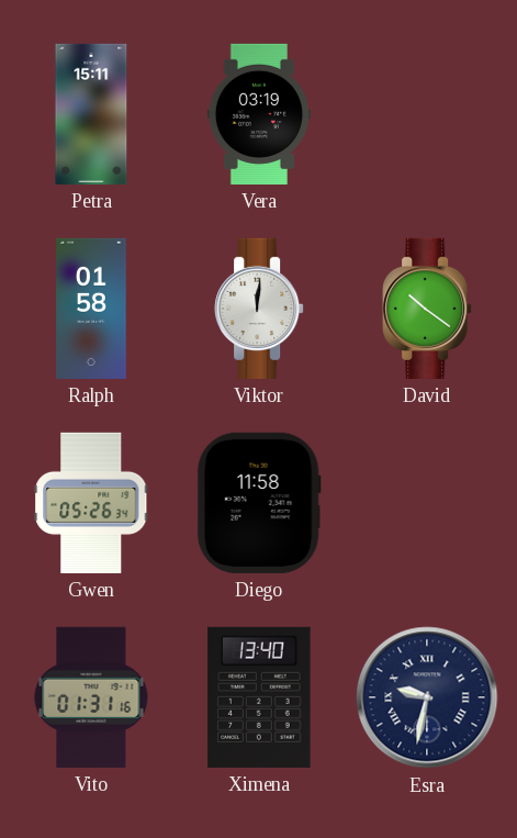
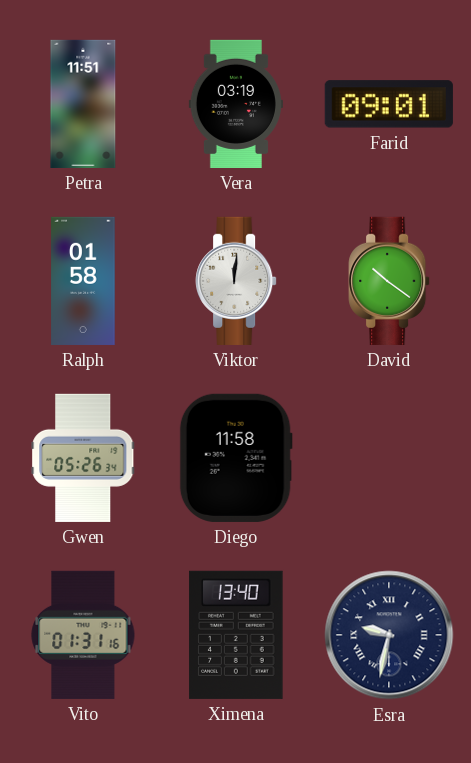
Petra: 15:11 -> 11:51
Farid: none -> 09:01
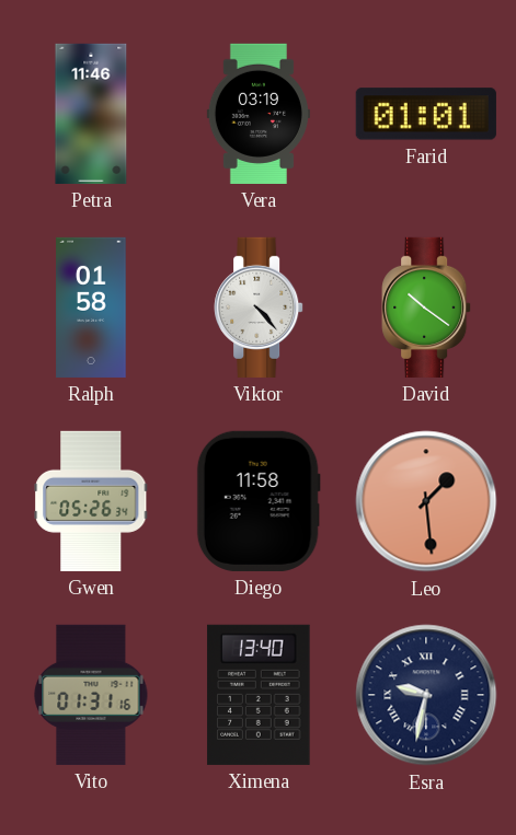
Petra: 11:51 -> 11:46
Farid: 09:01 -> 01:01
Viktor: 12:01 -> 4:23
Leo: none -> 1:29
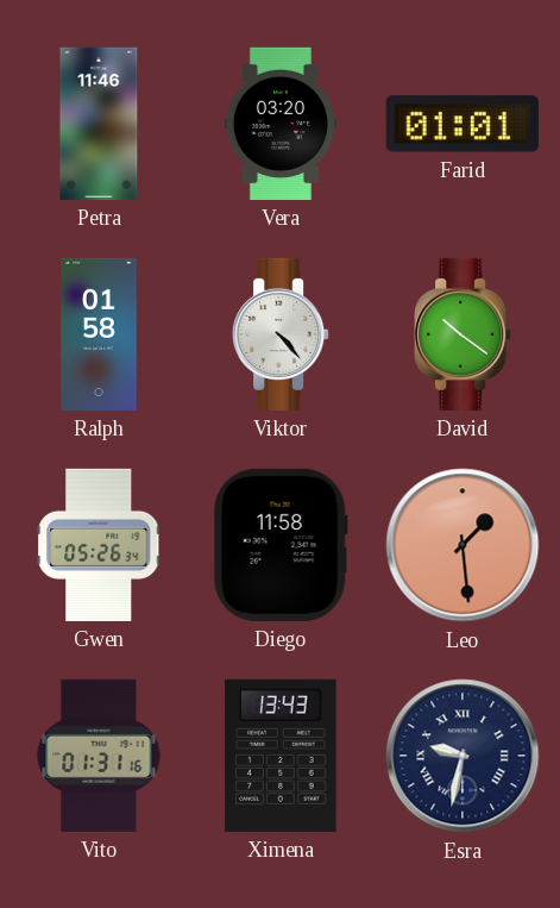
Vera: 03:19 -> 03:20
Ximena: 13:40 -> 13:43
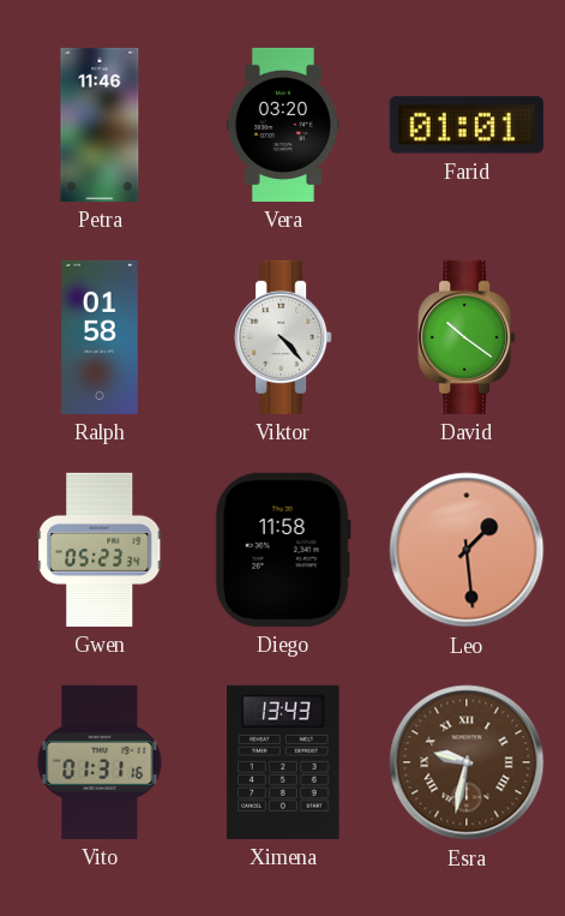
Gwen: 05:26 -> 05:23
Esra dial: navy -> brown
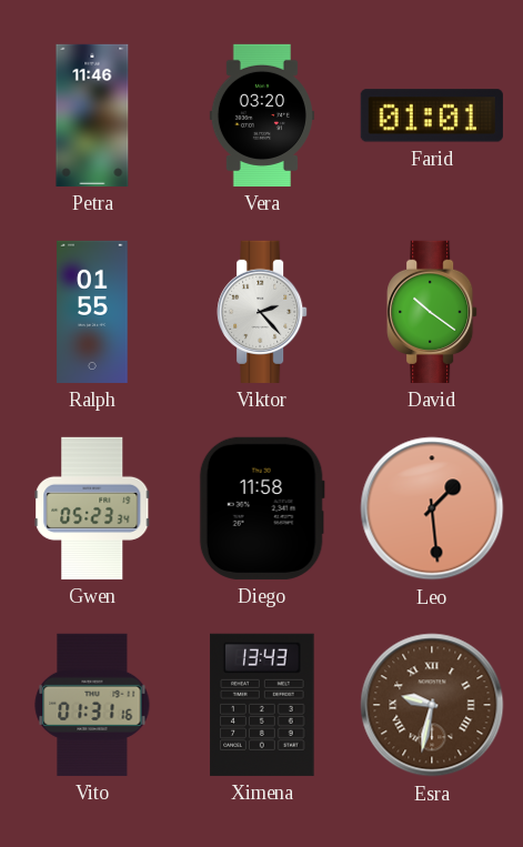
Ralph: 01:58 -> 01:55
Viktor: 4:23 -> 2:23
